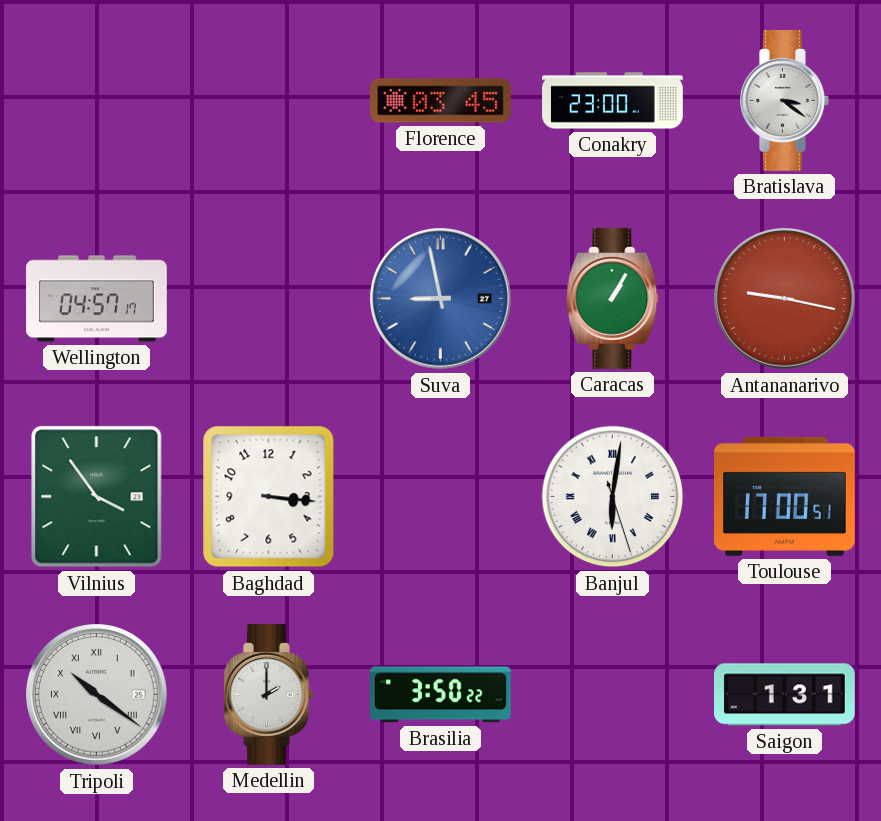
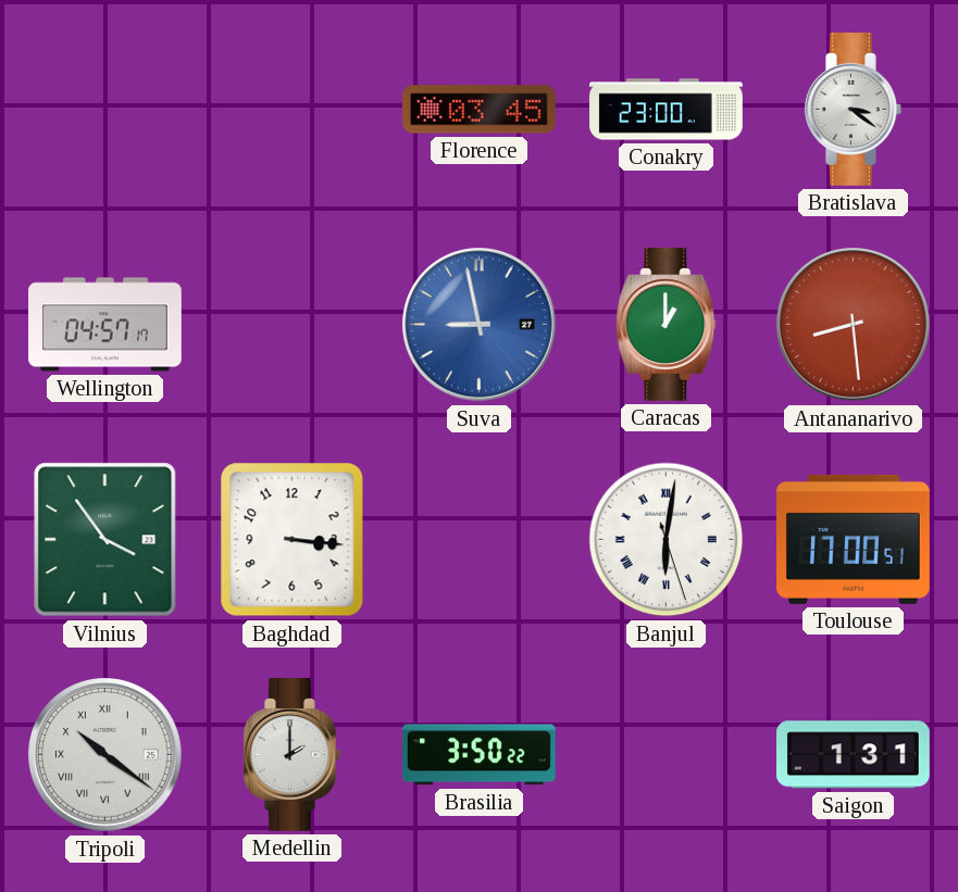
Caracas: 1:05 -> 1:00
Antananarivo: 9:17 -> 8:29
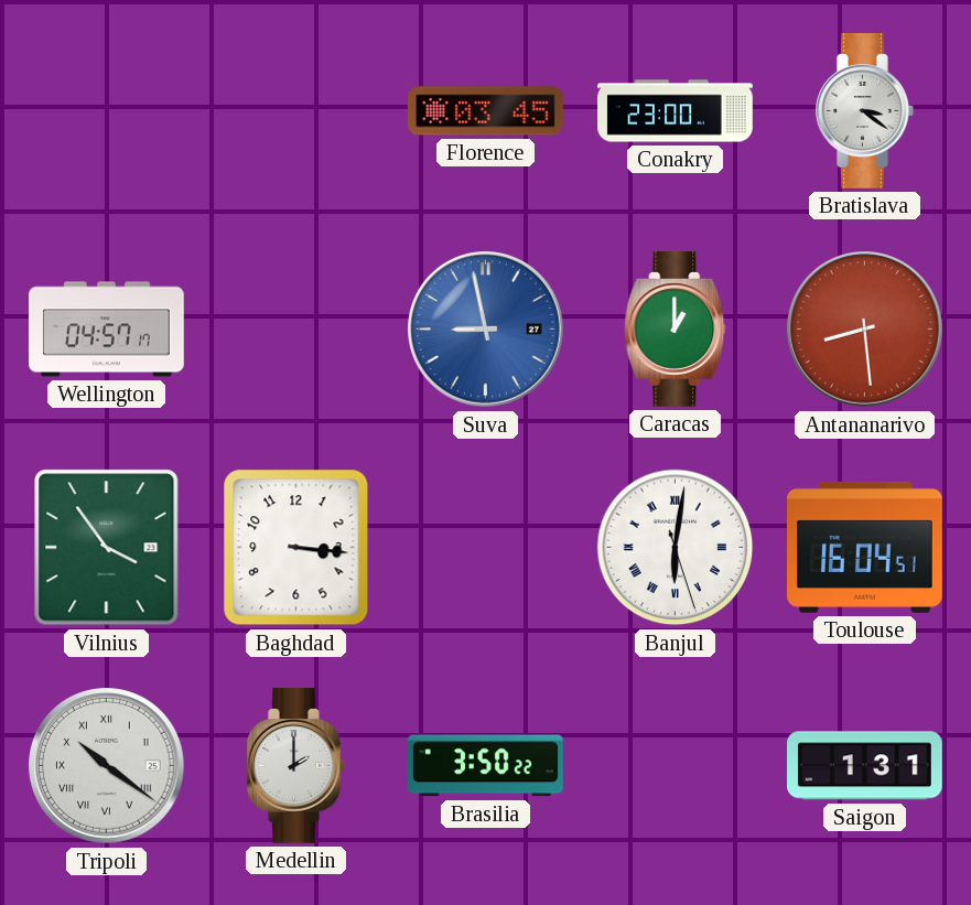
Toulouse: 17:00 -> 16:04
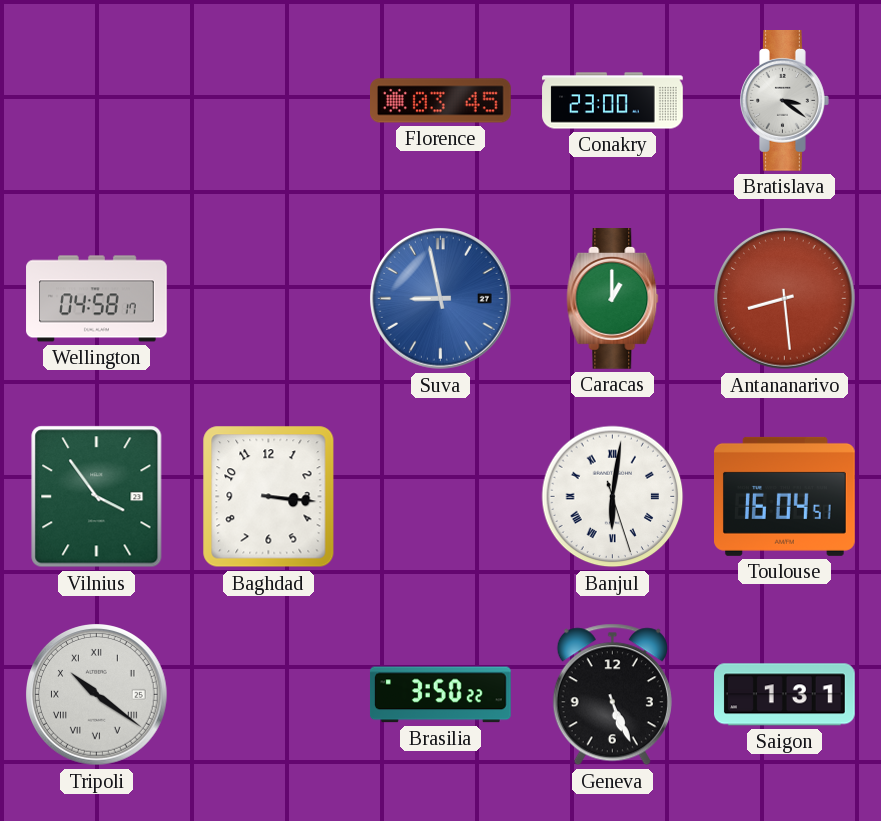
Wellington: 04:57 -> 04:58
Medellin: 2:00 -> none
Geneva: none -> 5:26
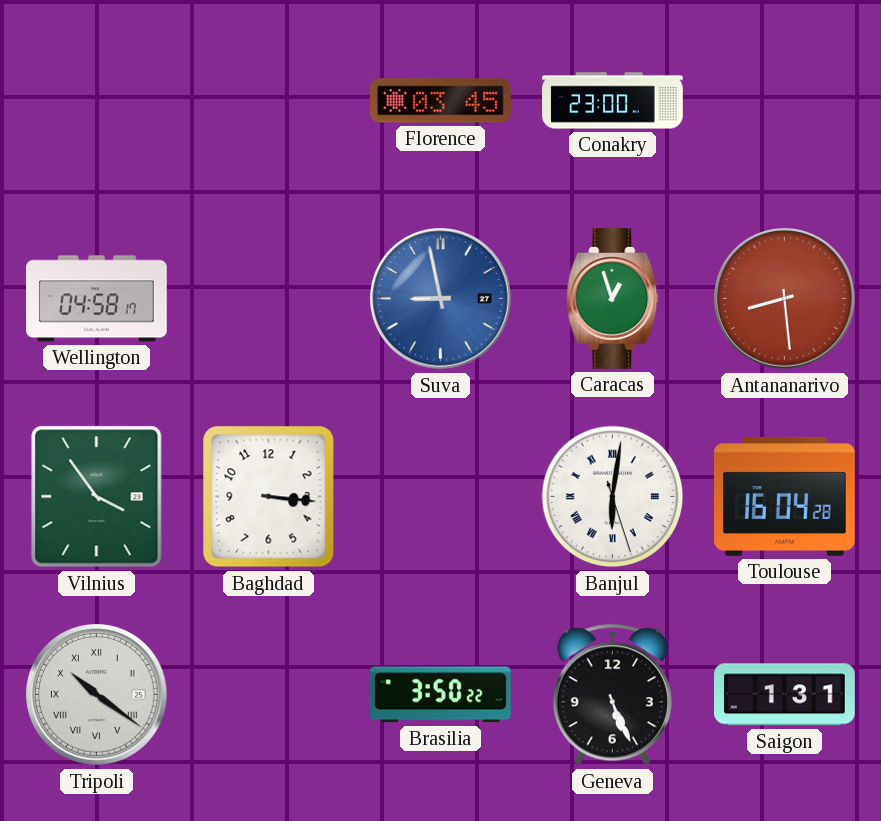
Bratislava: 3:21 -> none
Caracas: 1:00 -> 12:57
Toulouse: 16:04:51 -> 16:04:28
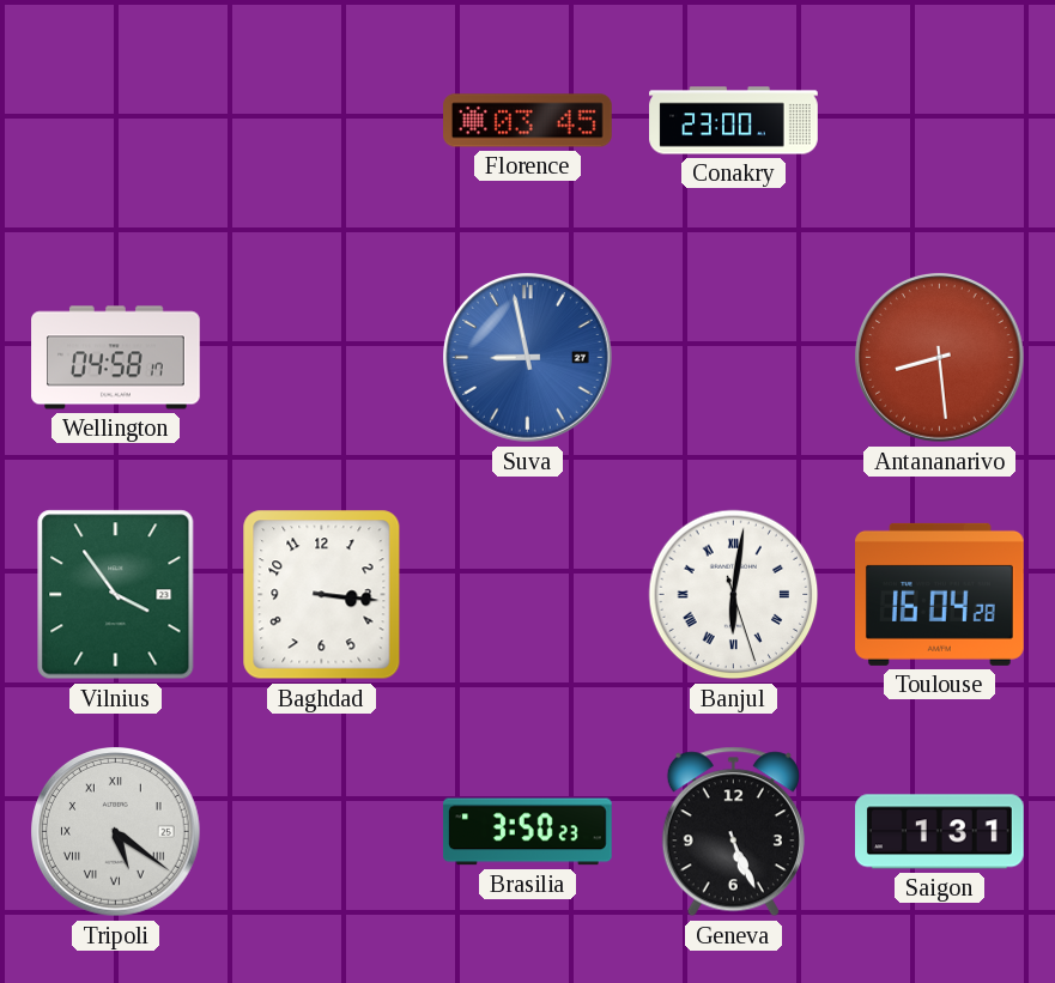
Caracas: 12:57 -> none
Tripoli: 10:21 -> 5:21
Brasilia: 3:50:22 -> 3:50:23
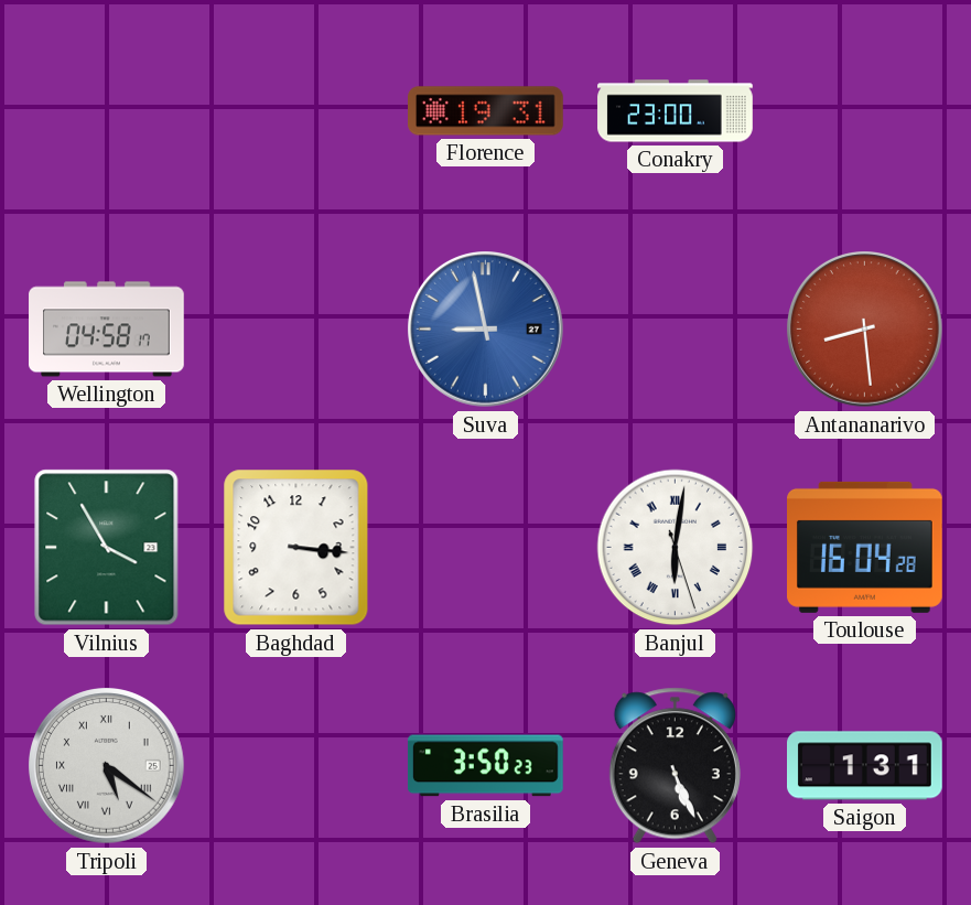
Florence: 03:45 -> 19:31
Vilnius: 3:54 -> 3:55
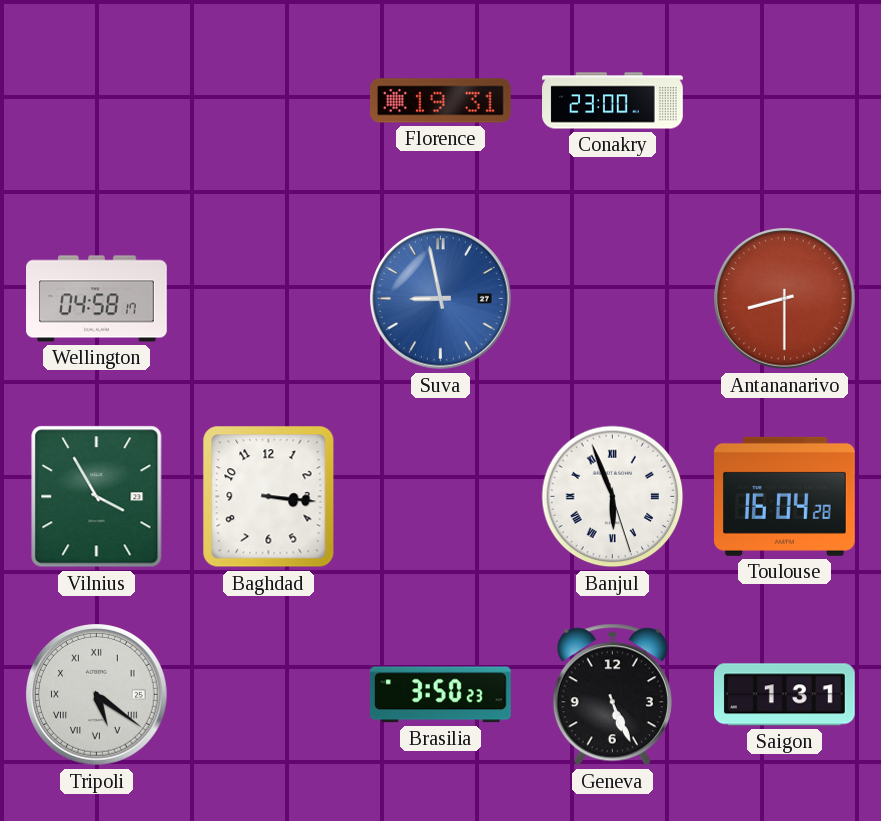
Antananarivo: 8:29 -> 8:30
Banjul: 6:01 -> 5:56
